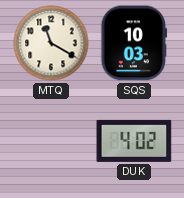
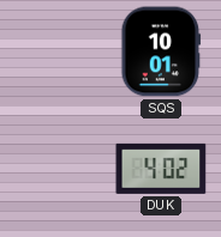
MTQ: 11:20 -> none
SQS: 10:03 -> 10:01
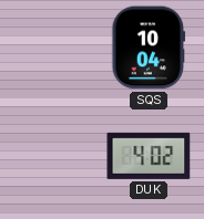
SQS: 10:01 -> 10:04
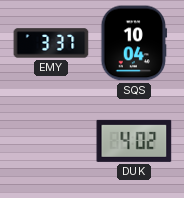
EMY: none -> 3:37
